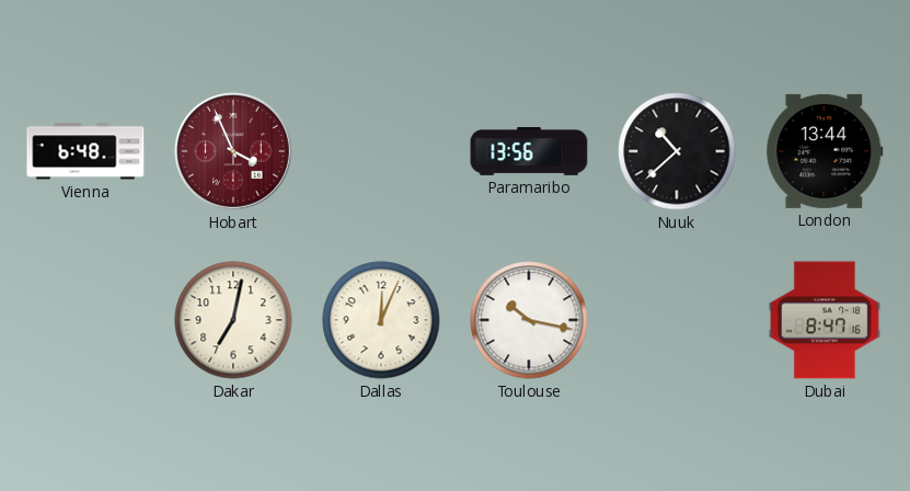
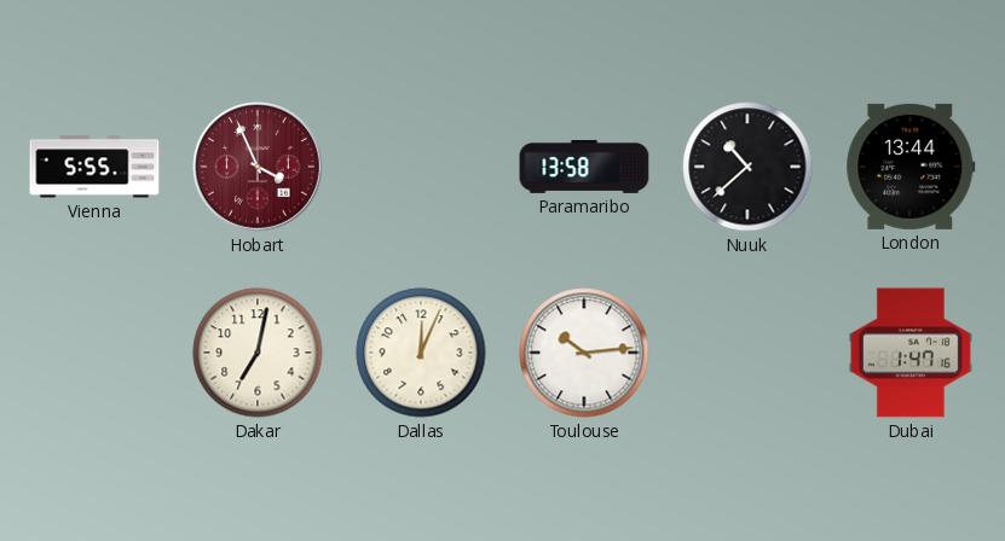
Vienna: 6:48 -> 5:55
Paramaribo: 13:56 -> 13:58
Toulouse: 10:17 -> 10:14
Dubai: 8:47 -> 1:47
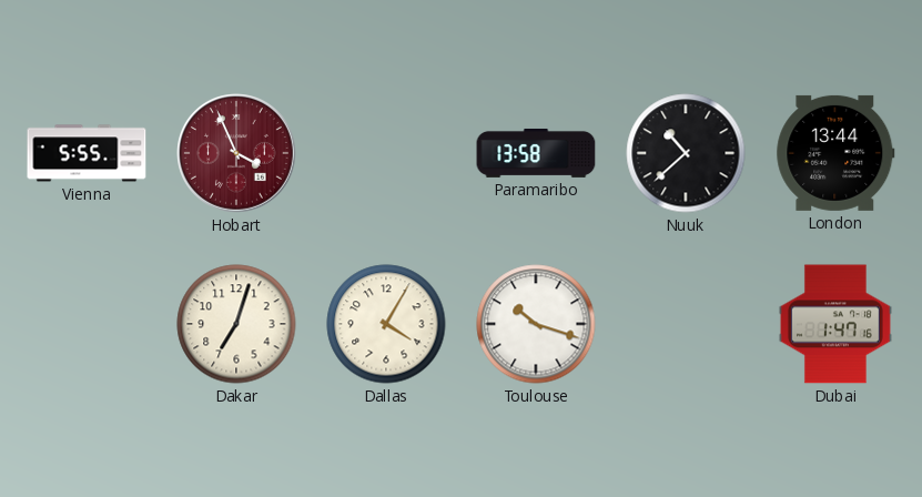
Dakar: 7:02 -> 7:03
Dallas: 12:04 -> 4:05
Toulouse: 10:14 -> 10:18
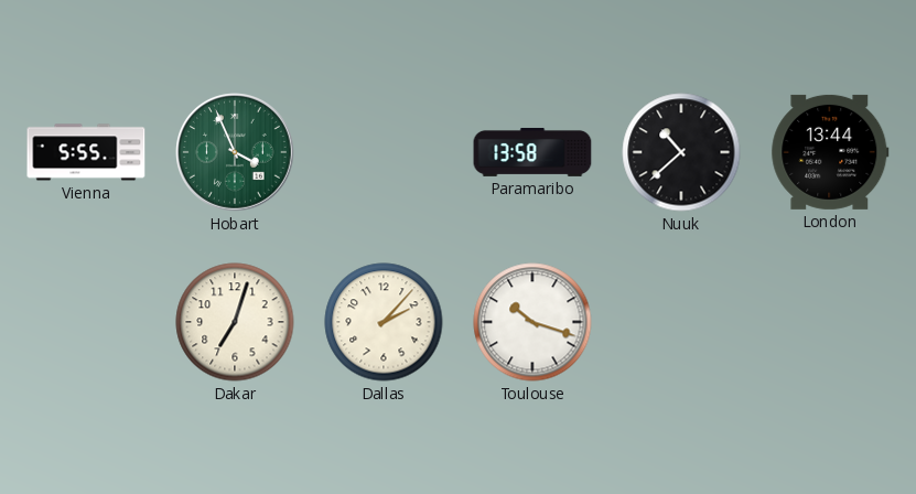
Hobart dial: burgundy -> green
Dallas: 4:05 -> 2:07
Dubai: 1:47 -> none
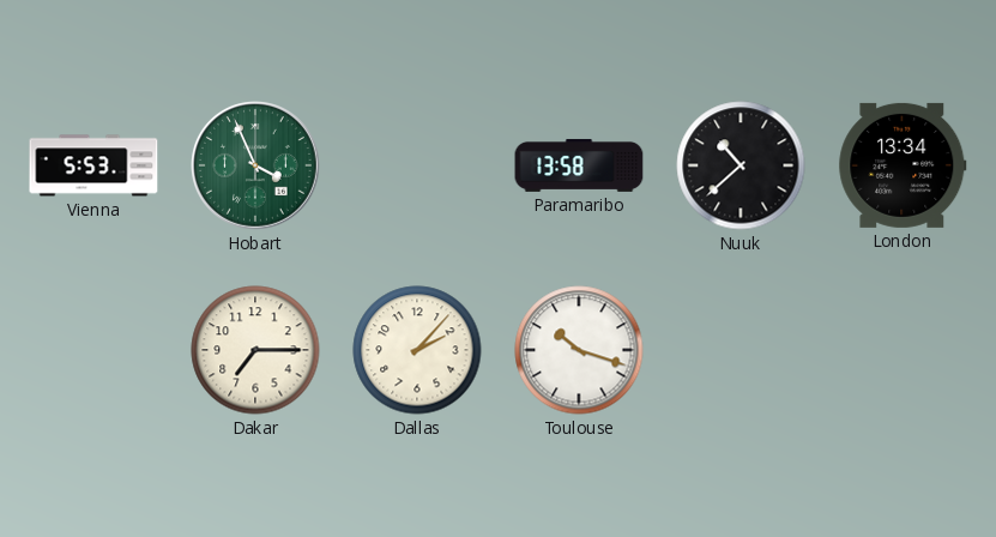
Vienna: 5:55 -> 5:53
London: 13:44 -> 13:34
Dakar: 7:03 -> 7:15
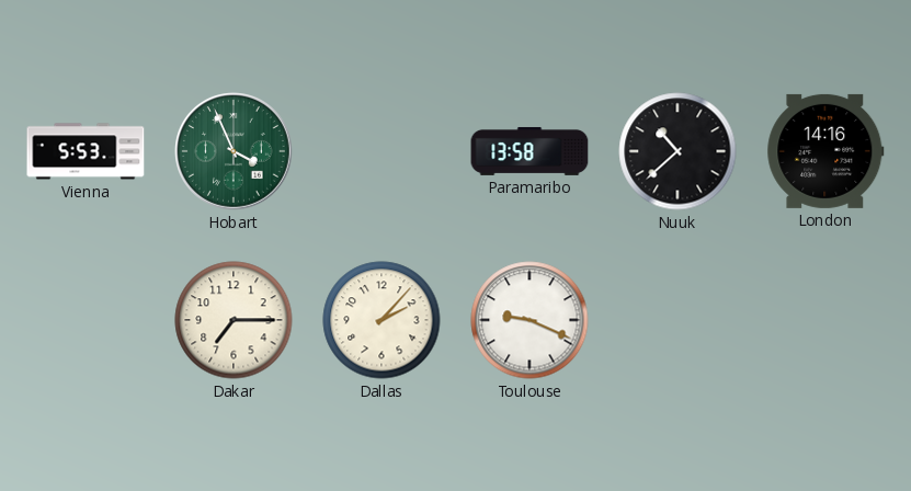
London: 13:34 -> 14:16
Toulouse: 10:18 -> 9:19
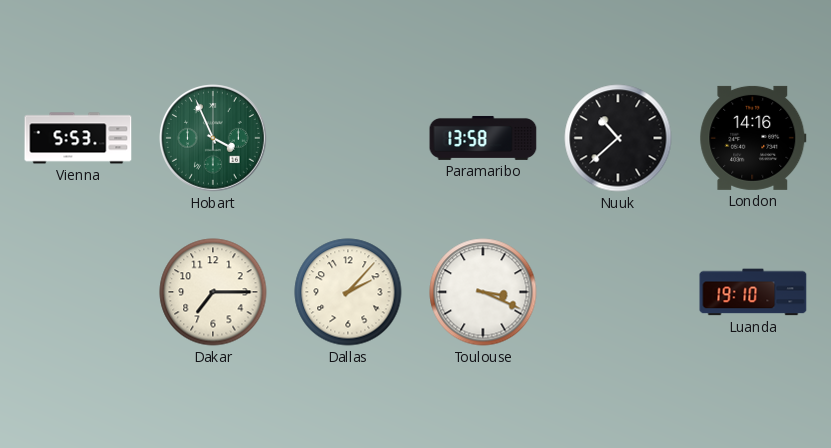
Toulouse: 9:19 -> 3:19
Luanda: none -> 19:10
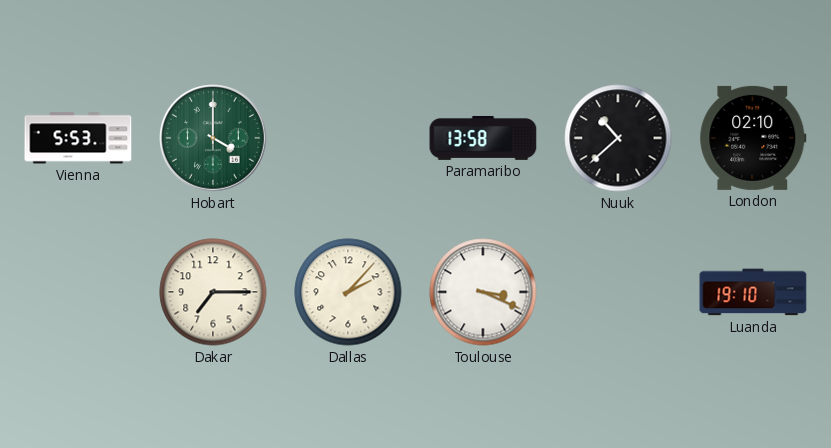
Hobart: 3:56 -> 4:00
London: 14:16 -> 02:10
